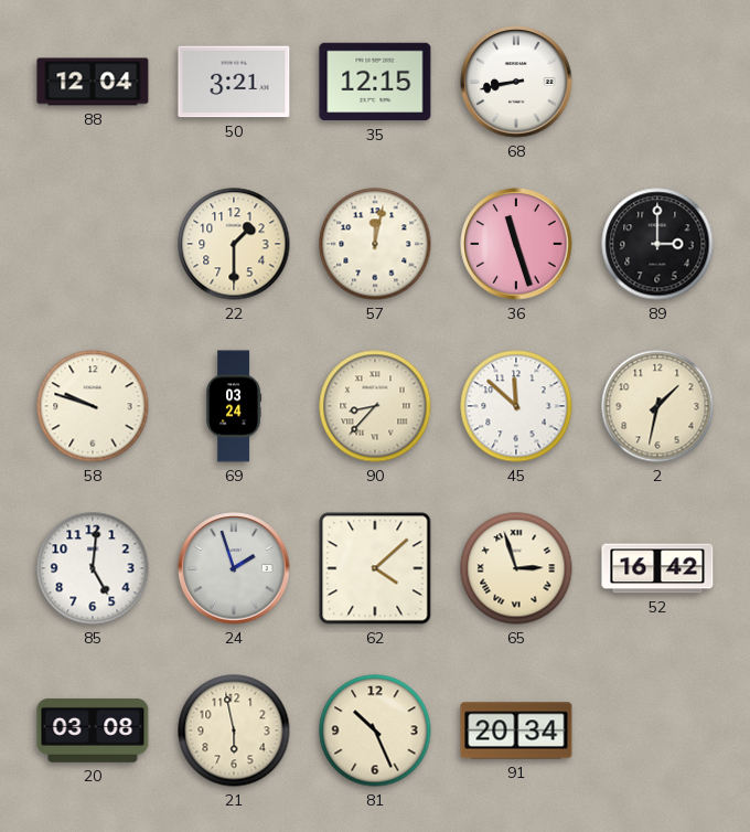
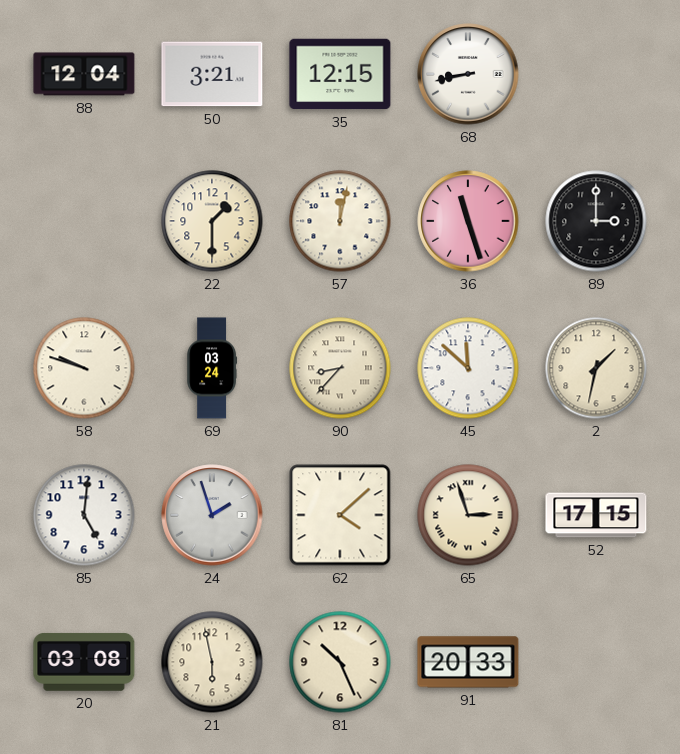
52: 16:42 -> 17:15
91: 20:34 -> 20:33
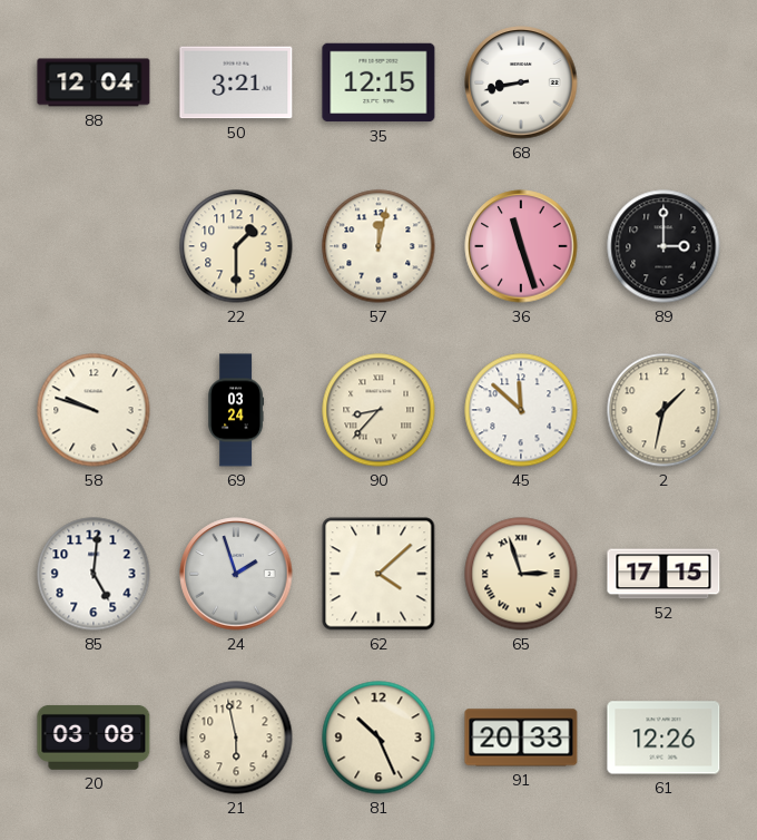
61: none -> 12:26
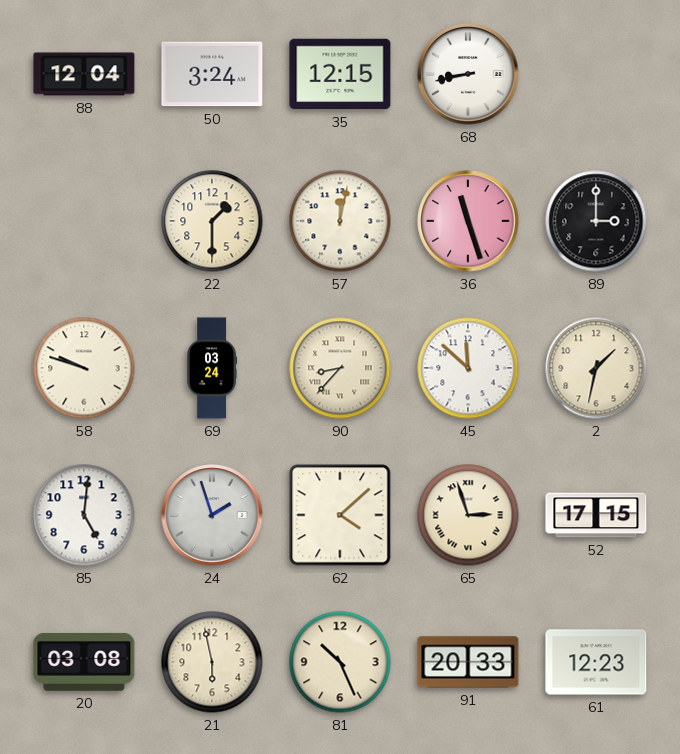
50: 3:21 -> 3:24
61: 12:26 -> 12:23
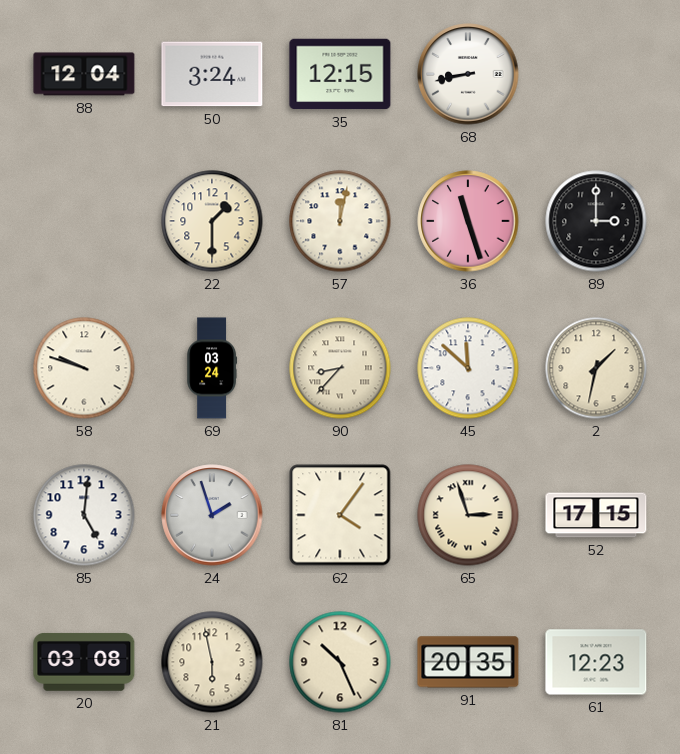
62: 4:08 -> 4:06
91: 20:33 -> 20:35
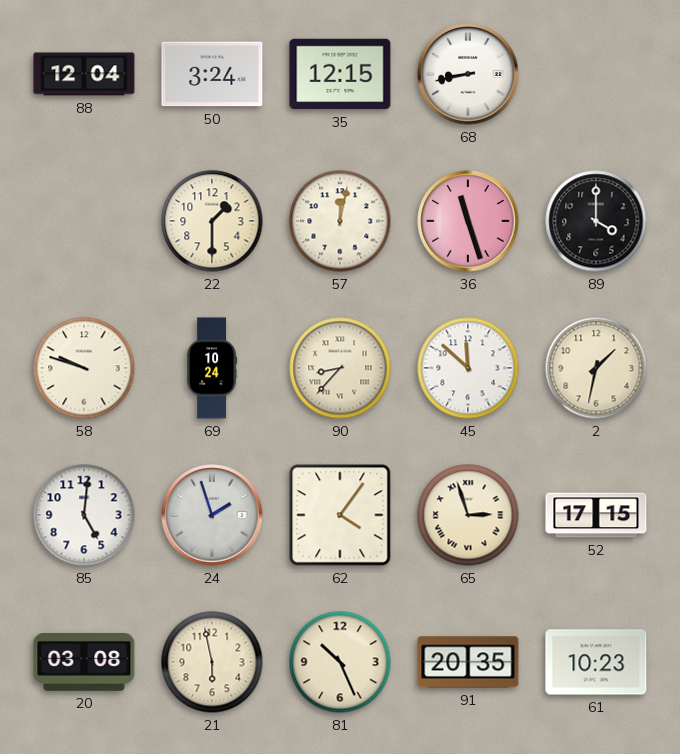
89: 3:00 -> 4:00
69: 03:24 -> 10:24
61: 12:23 -> 10:23
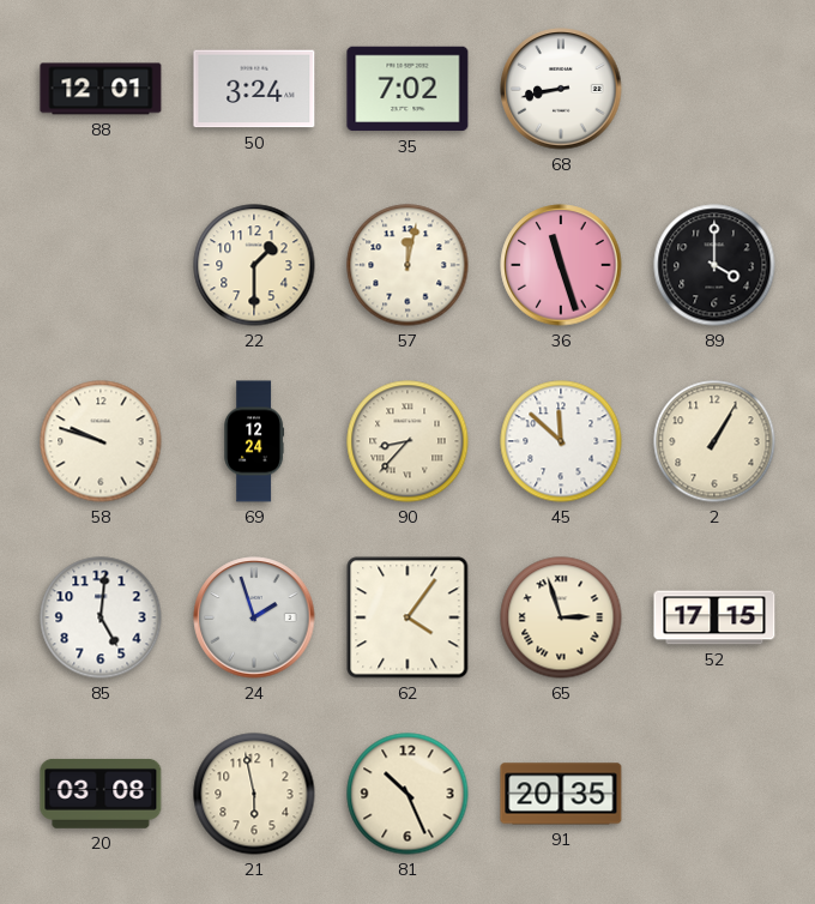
88: 12:04 -> 12:01
35: 12:15 -> 7:02
69: 10:24 -> 12:24
2: 1:32 -> 1:05
61: 10:23 -> none
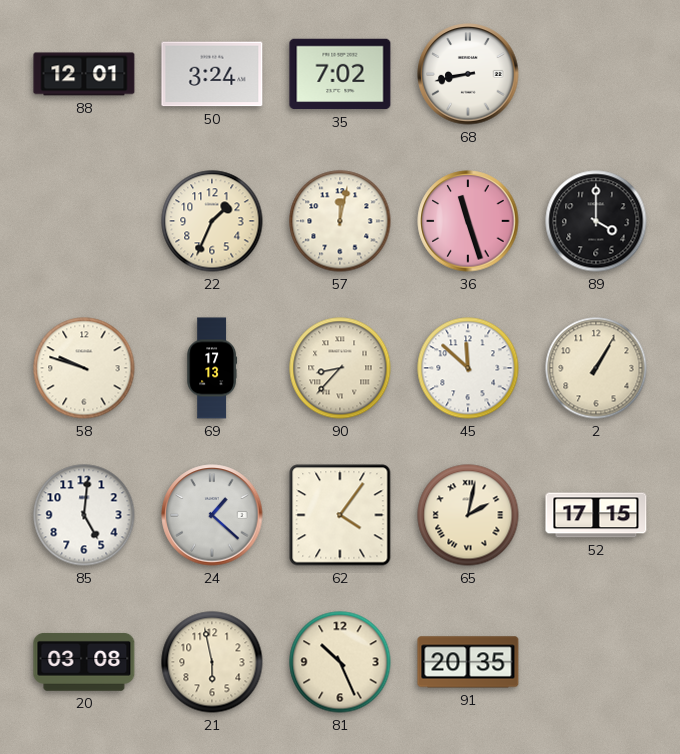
22: 1:30 -> 1:34
69: 12:24 -> 17:13
24: 1:57 -> 1:22
65: 2:57 -> 2:02
